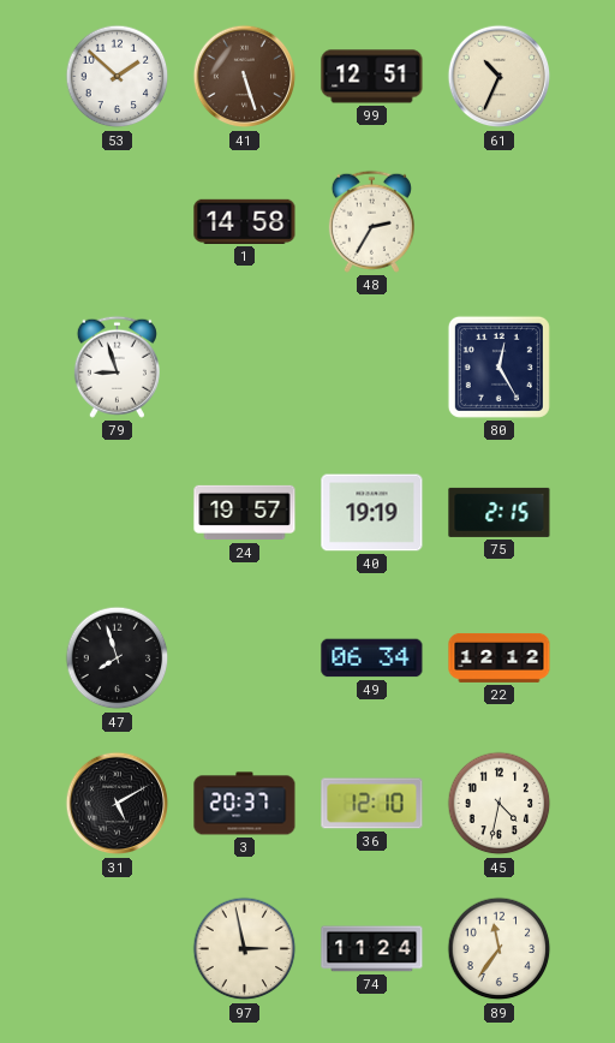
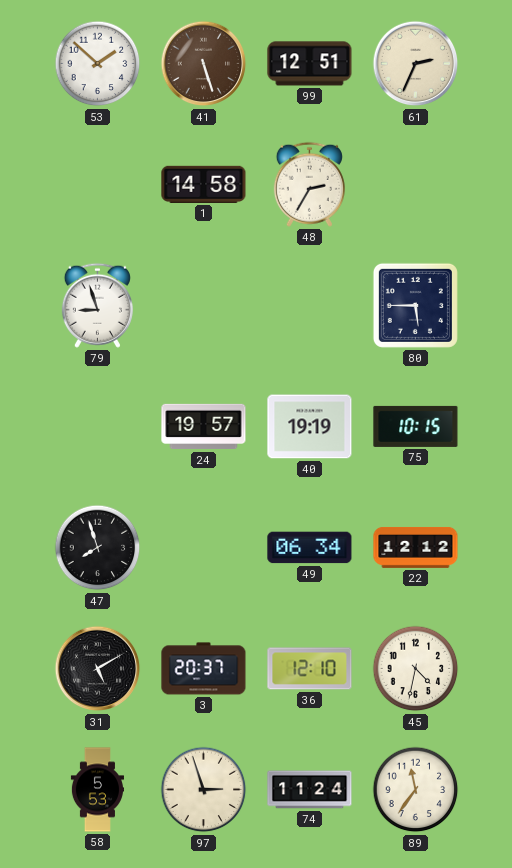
61: 10:34 -> 2:34
80: 12:25 -> 5:45
75: 2:15 -> 10:15
58: none -> 5:53
97: 2:58 -> 2:57
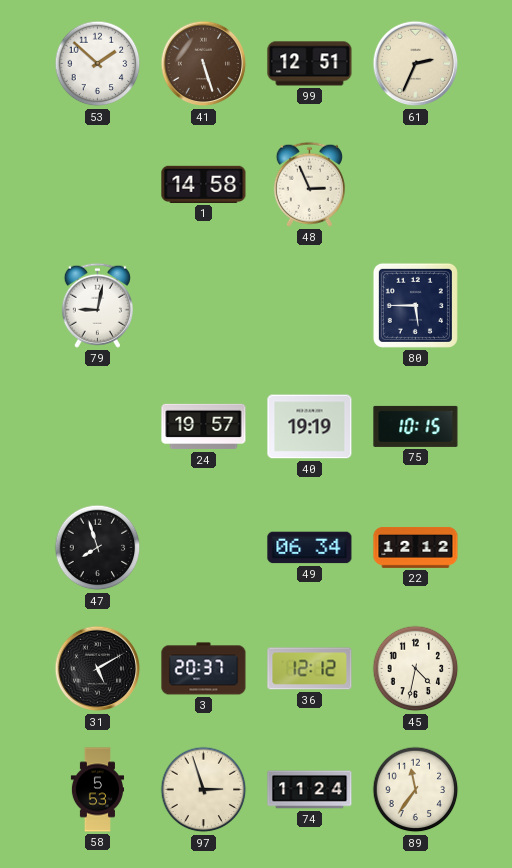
48: 2:35 -> 2:56
79: 8:57 -> 9:02
36: 12:10 -> 12:12
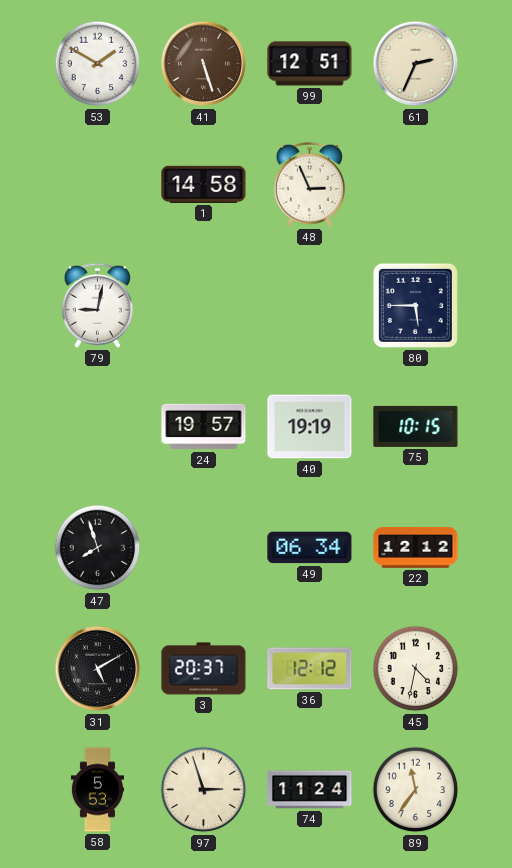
53: 1:52 -> 1:50
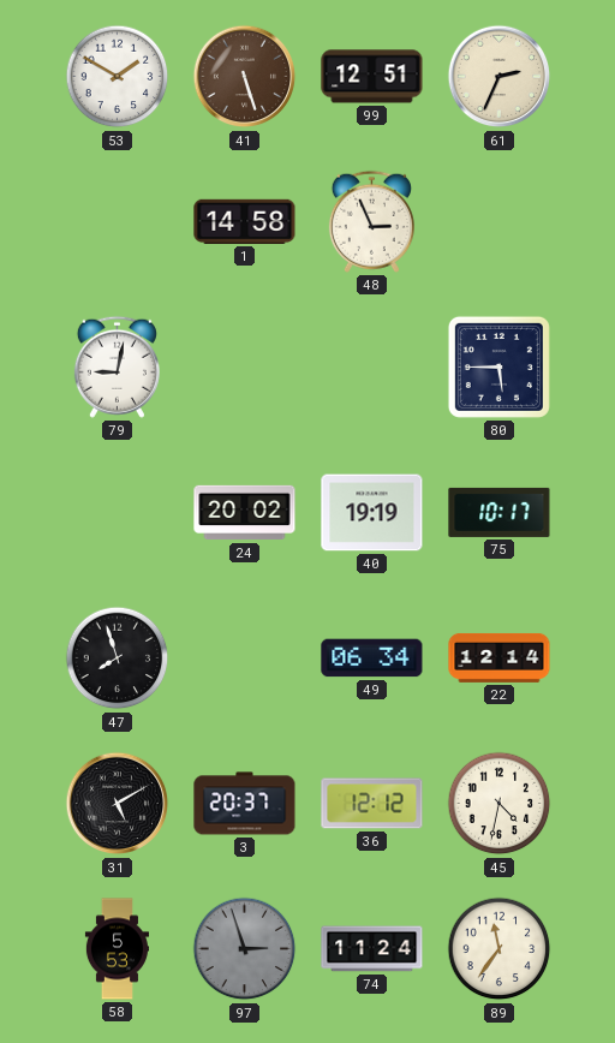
24: 19:57 -> 20:02
75: 10:15 -> 10:17
22: 12:12 -> 12:14
97 dial: cream -> grey
